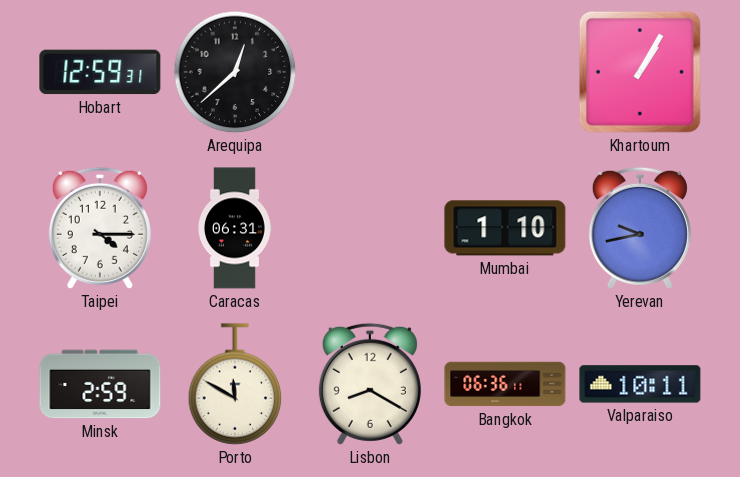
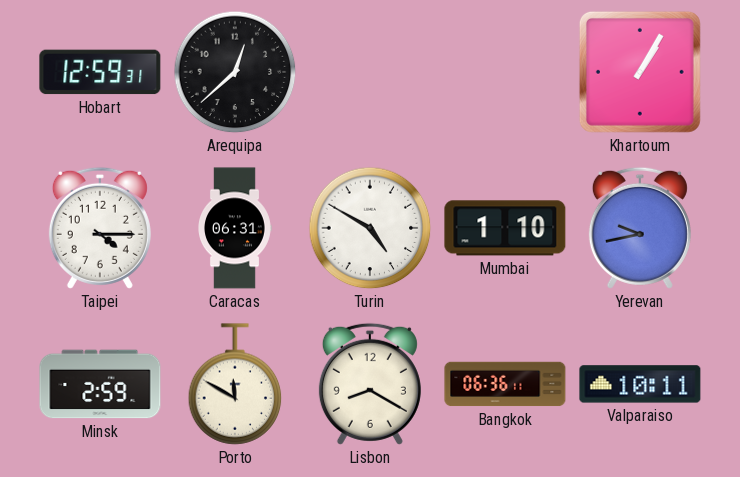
Turin: none -> 4:50
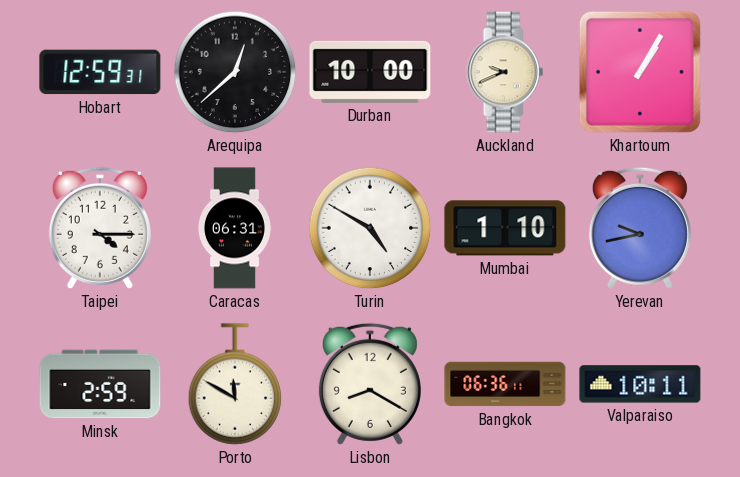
Durban: none -> 10:00
Auckland: none -> 9:41
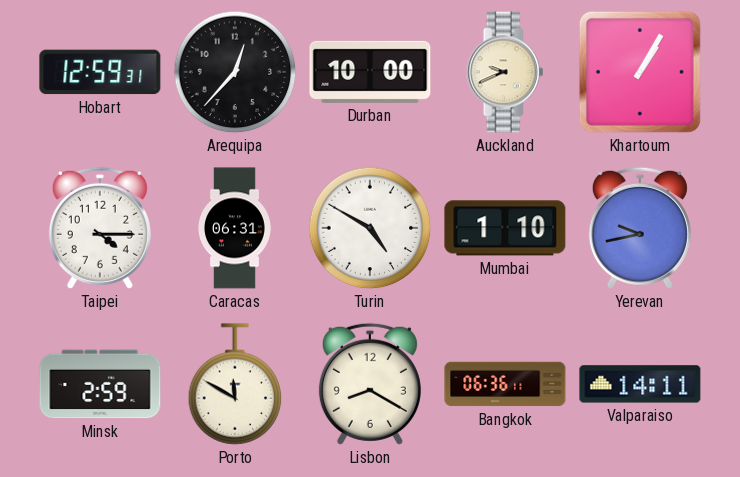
Arequipa: 12:38 -> 12:37
Valparaiso: 10:11 -> 14:11
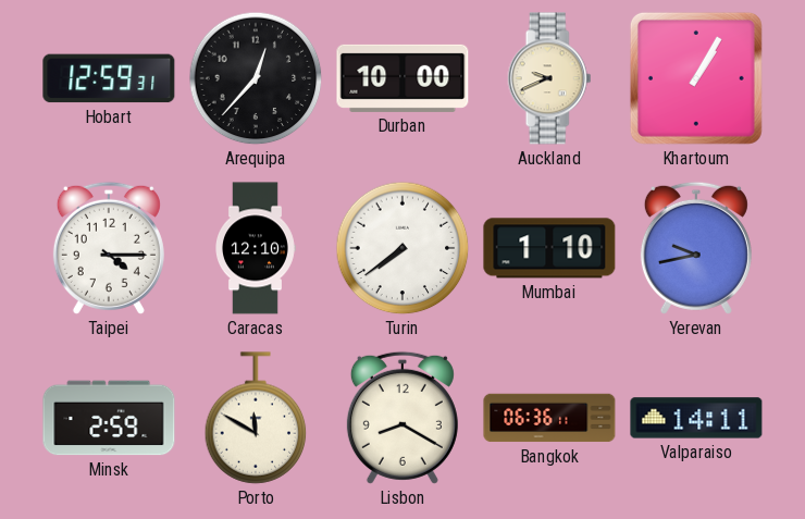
Caracas: 06:31 -> 12:10
Turin: 4:50 -> 7:39
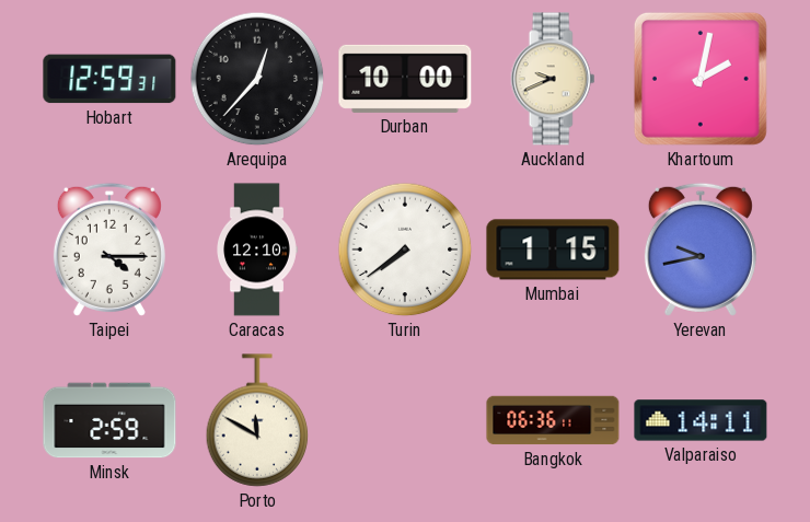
Khartoum: 1:05 -> 2:02
Mumbai: 1:10 -> 1:15
Lisbon: 8:20 -> none
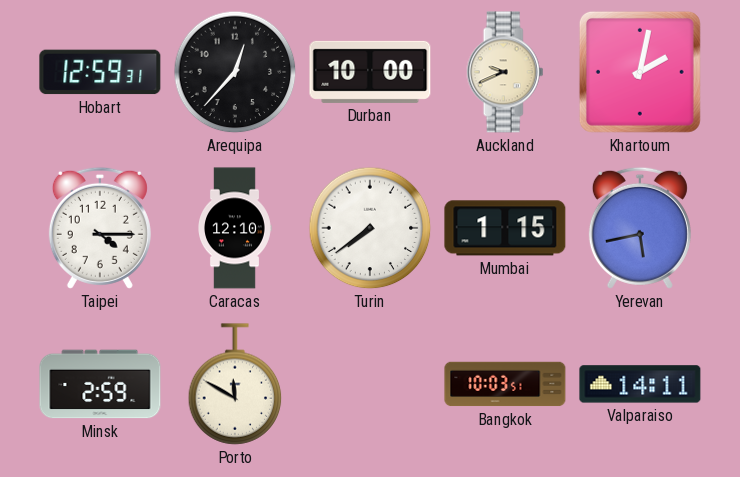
Yerevan: 9:43 -> 5:43
Bangkok: 06:36 -> 10:03
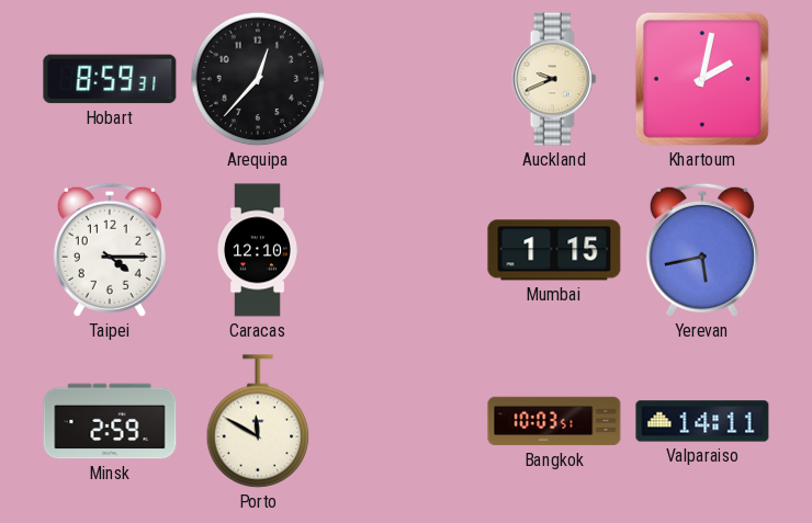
Hobart: 12:59 -> 8:59
Durban: 10:00 -> none
Turin: 7:39 -> none
